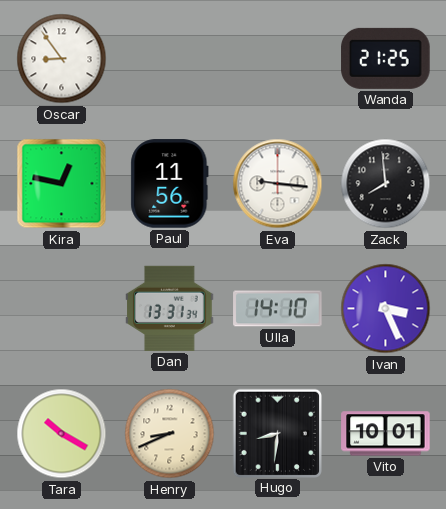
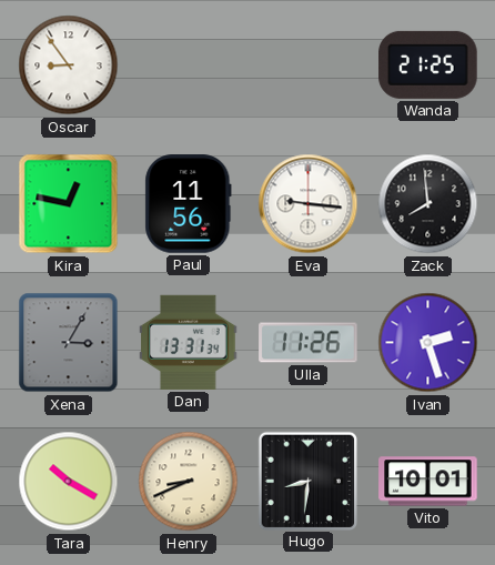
Xena: none -> 3:05
Ulla: 14:10 -> 11:26
Ivan: 3:26 -> 2:27
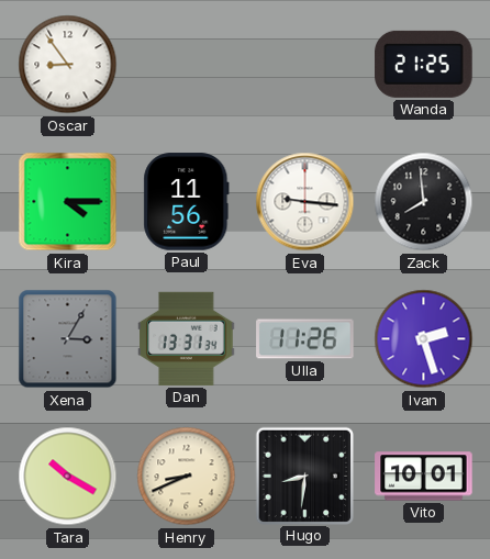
Kira: 12:47 -> 4:15
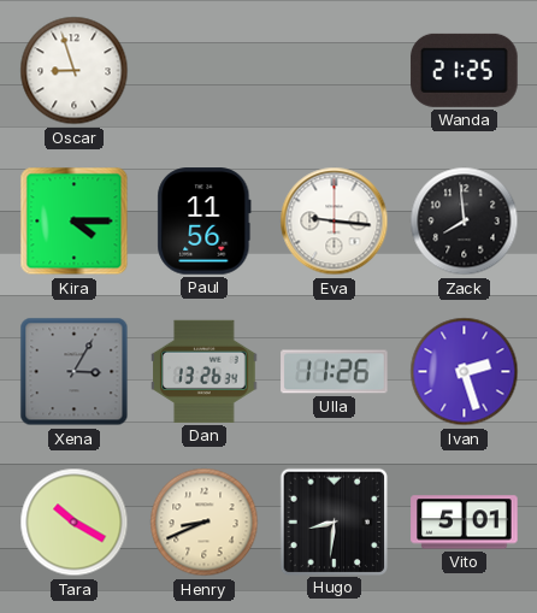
Oscar: 8:54 -> 8:57
Dan: 13:31 -> 13:26
Vito: 10:01 -> 5:01
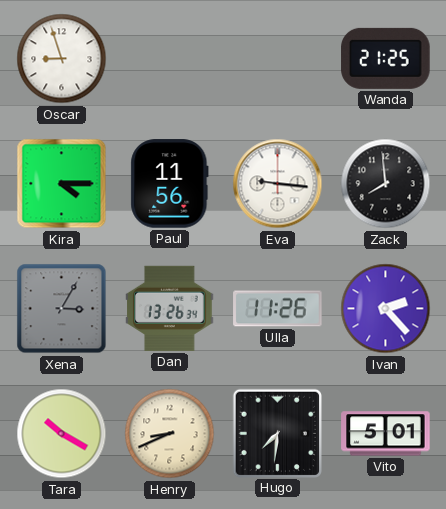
Ivan: 2:27 -> 2:23
Hugo: 8:31 -> 7:31
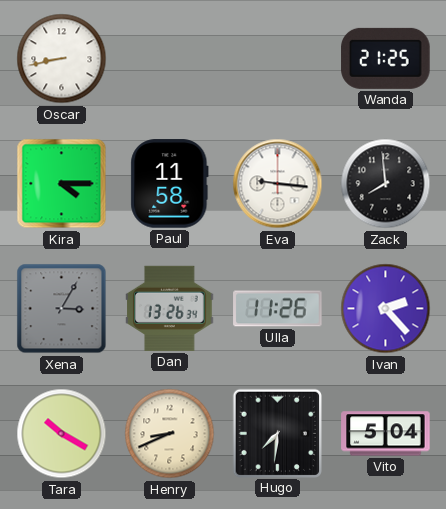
Oscar: 8:57 -> 8:43
Paul: 11:56 -> 11:58
Vito: 5:01 -> 5:04
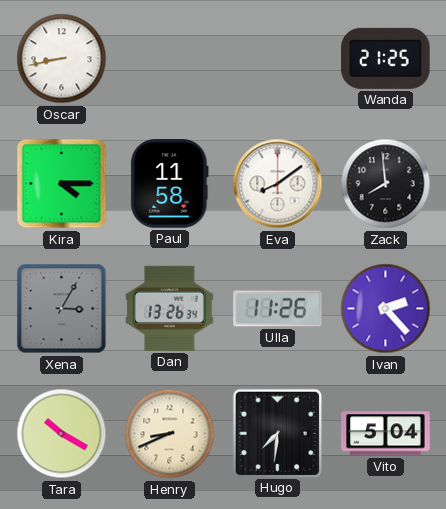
Eva: 9:16 -> 8:09
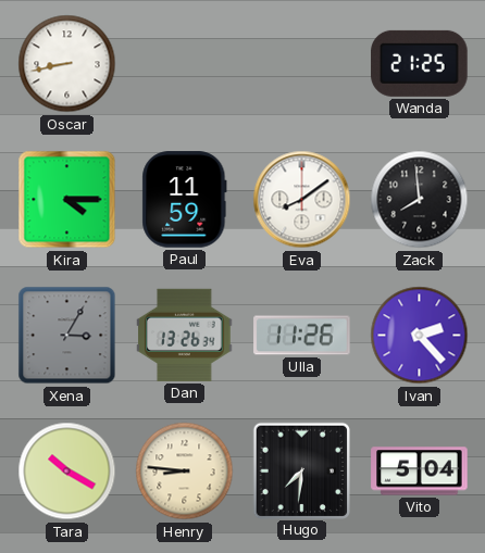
Paul: 11:58 -> 11:59
Henry: 8:41 -> 8:46
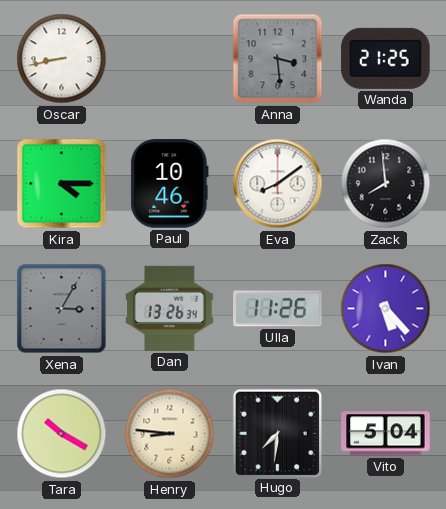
Anna: none -> 3:29
Paul: 11:59 -> 10:46
Ivan: 2:23 -> 5:23
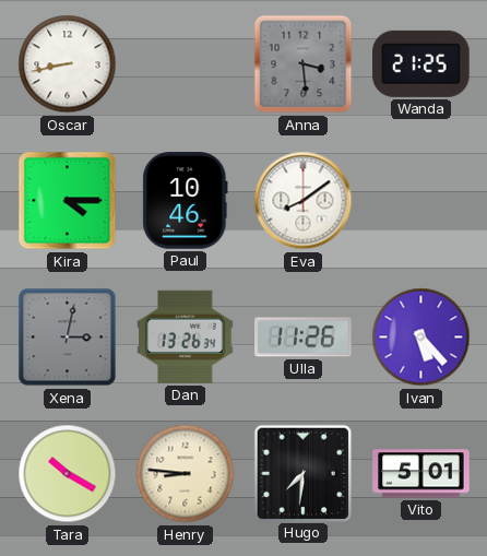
Zack: 7:59 -> none
Xena: 3:05 -> 3:02
Vito: 5:04 -> 5:01
